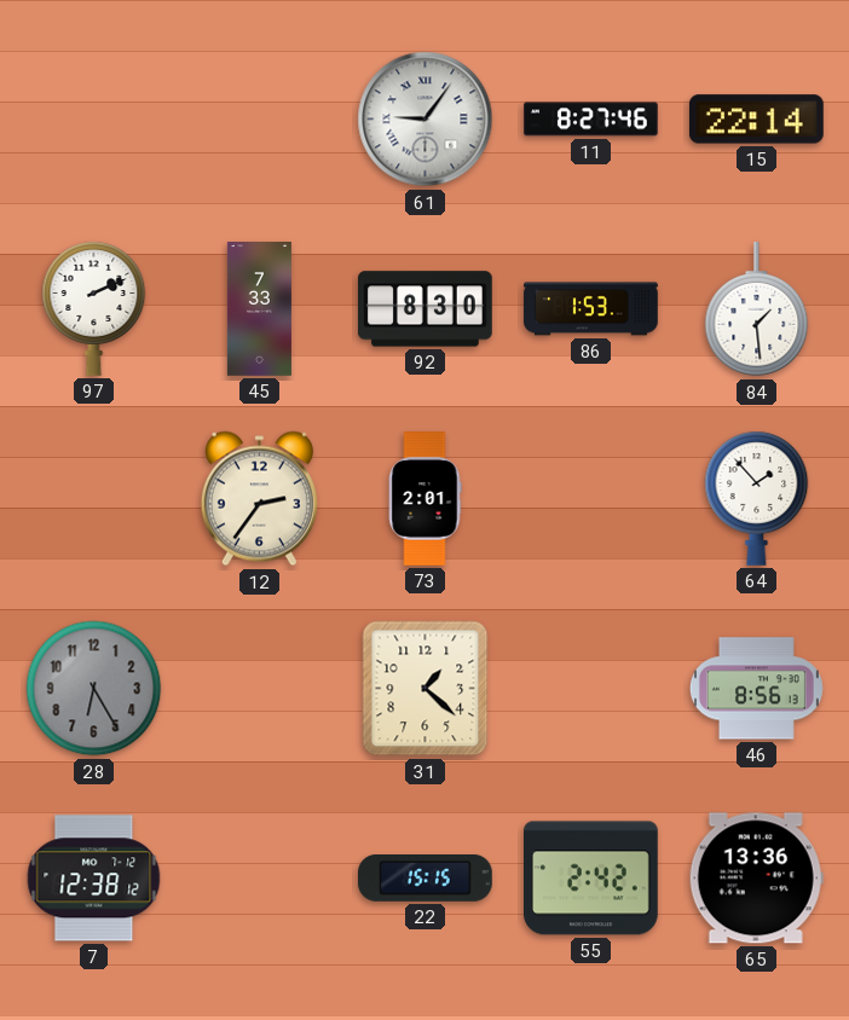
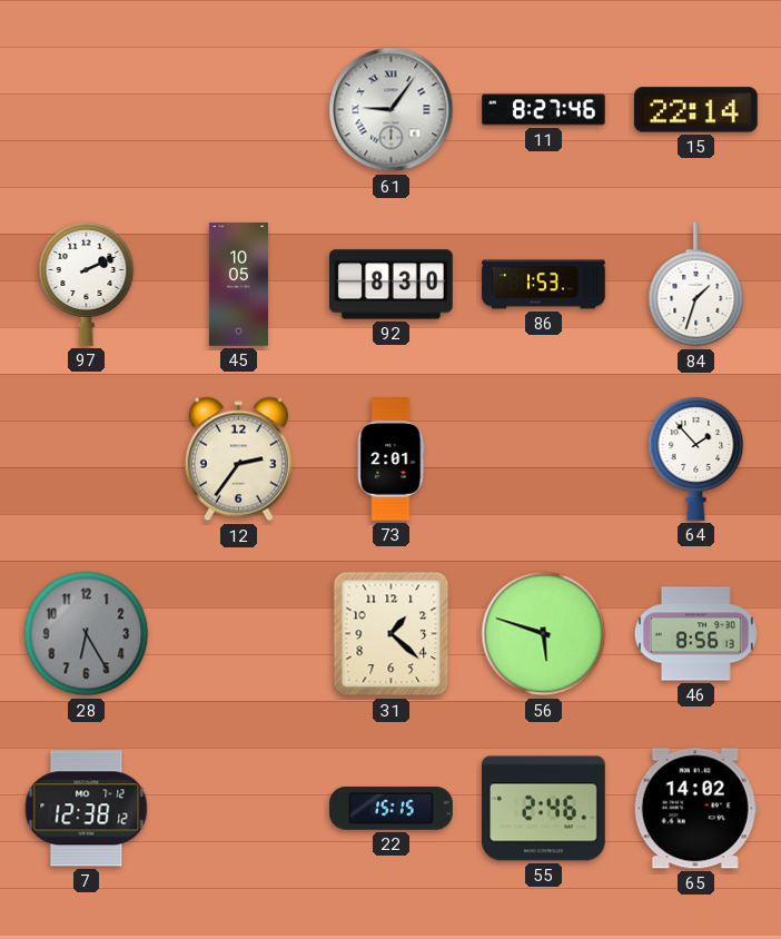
45: 7:33 -> 10:05
84: 1:29 -> 1:33
56: none -> 5:48
55: 2:42 -> 2:46
65: 13:36 -> 14:02
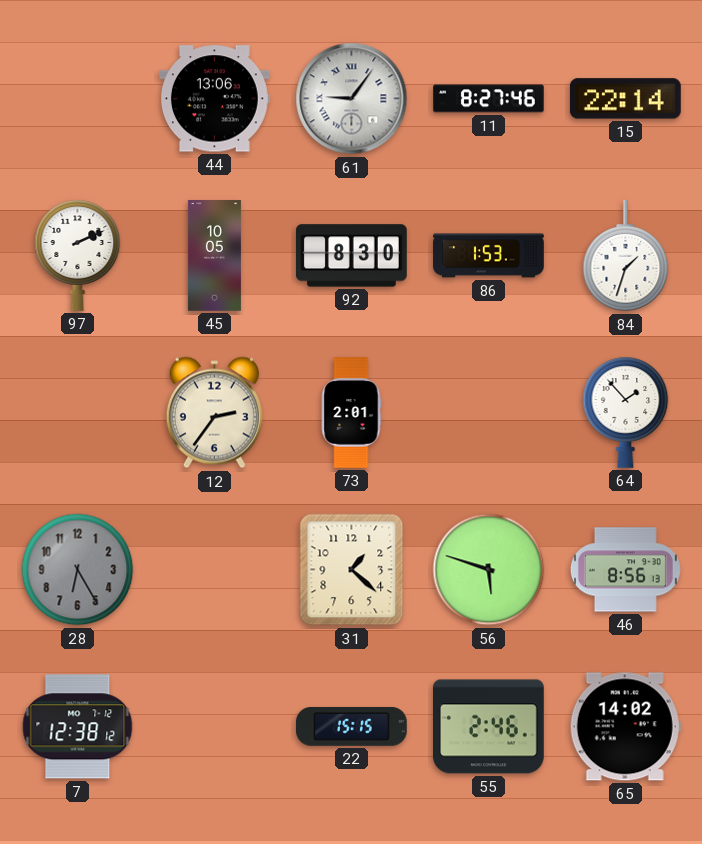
44: none -> 13:06
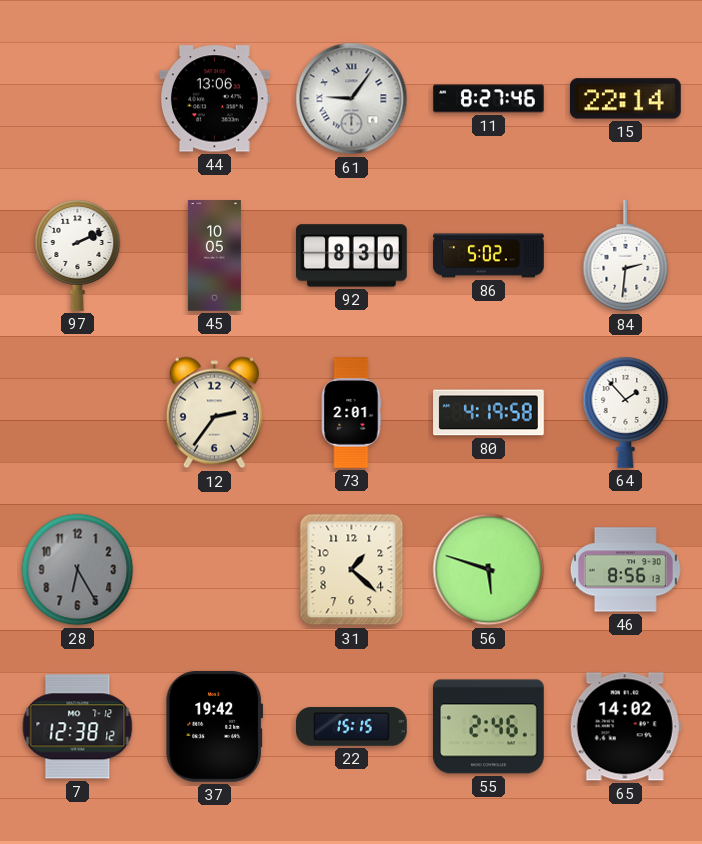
86: 1:53 -> 5:02
84: 1:33 -> 2:31
80: none -> 4:19
37: none -> 19:42
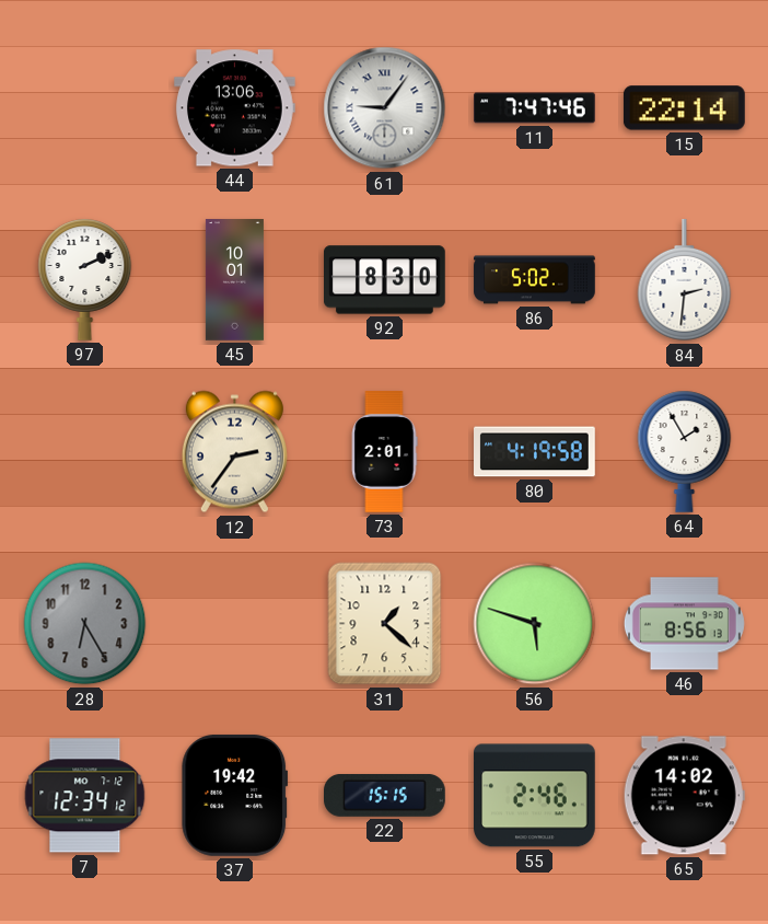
11: 8:27 -> 7:47
45: 10:05 -> 10:01
64: 1:53 -> 1:55
7: 12:38 -> 12:34
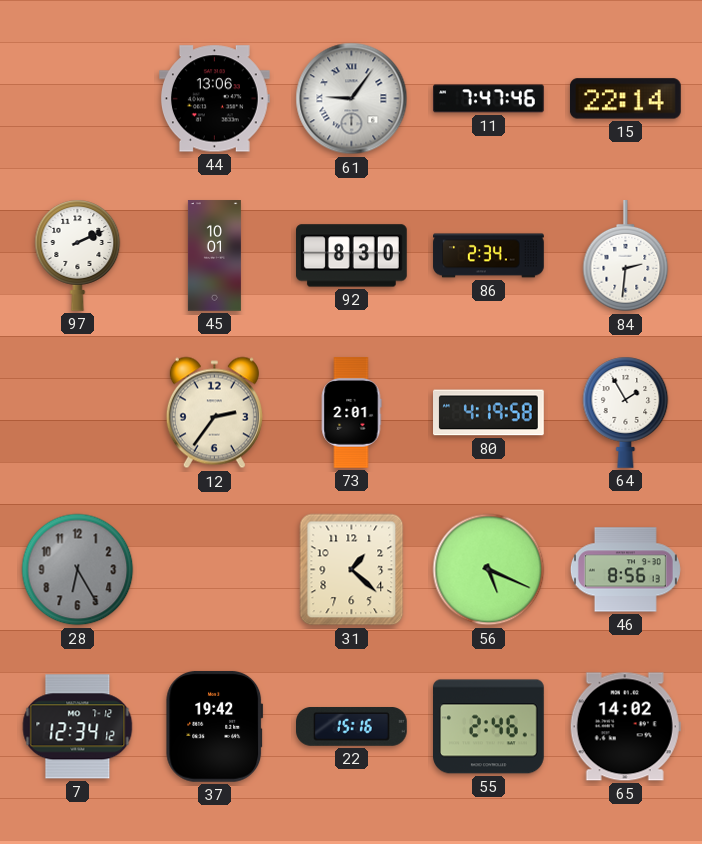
86: 5:02 -> 2:34
56: 5:48 -> 5:19
22: 15:15 -> 15:16
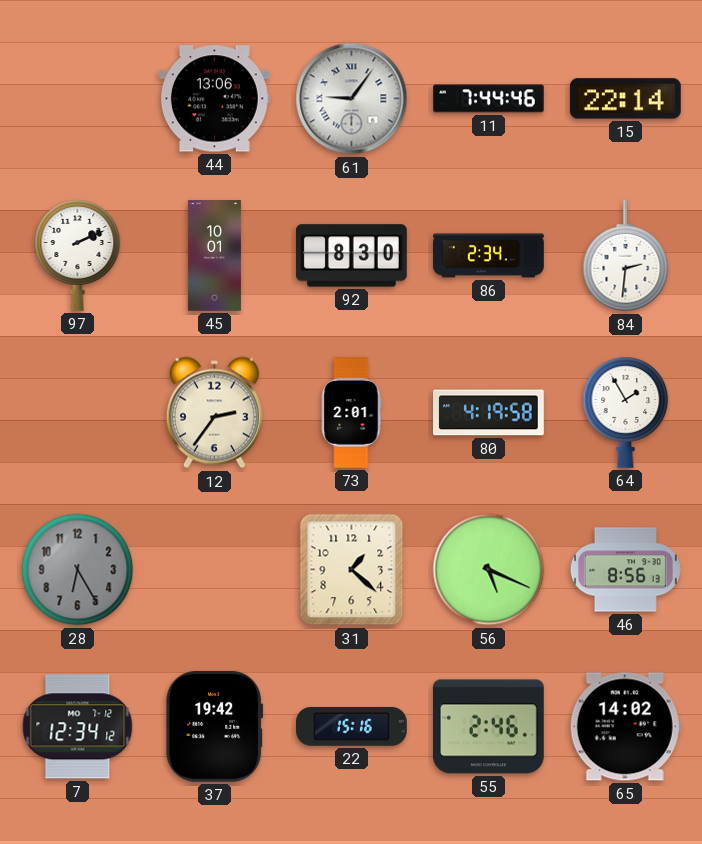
11: 7:47 -> 7:44
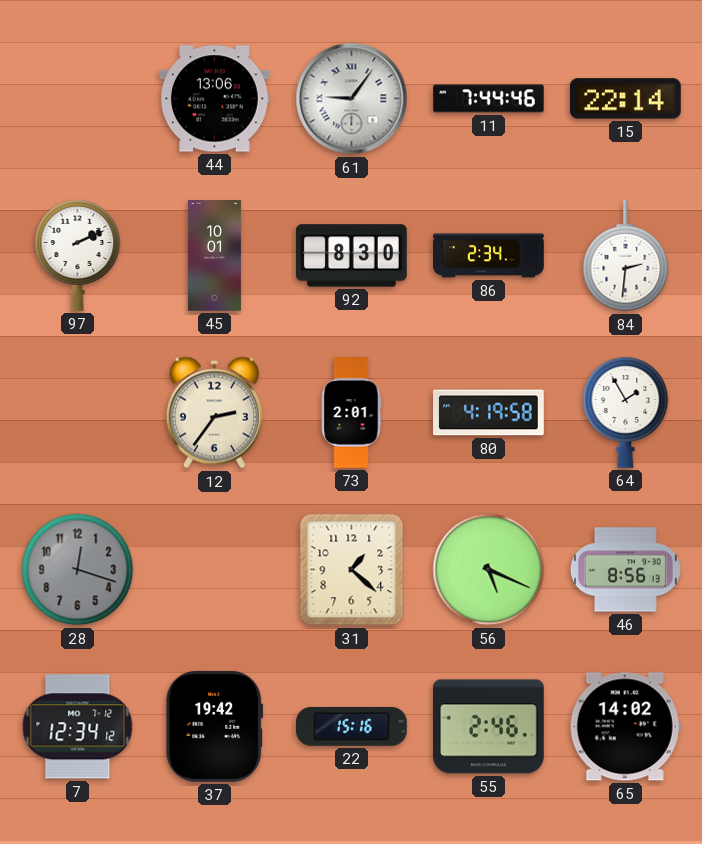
28: 6:25 -> 12:18
